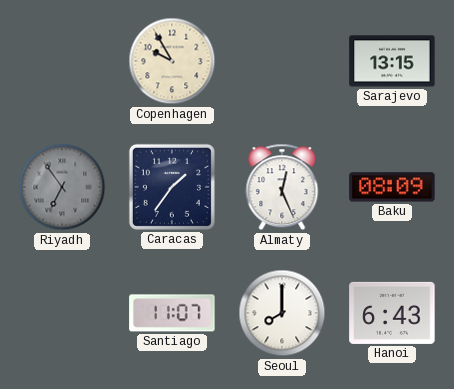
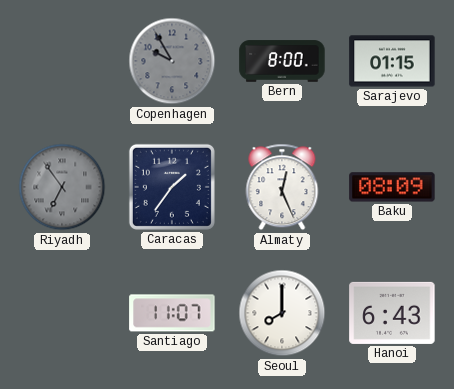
Copenhagen dial: cream -> grey
Bern: none -> 8:00
Sarajevo: 13:15 -> 01:15
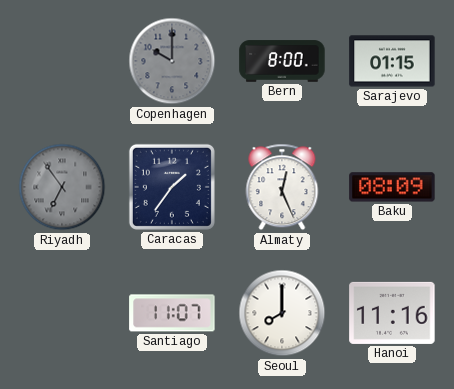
Copenhagen: 9:55 -> 10:00
Hanoi: 6:43 -> 11:16
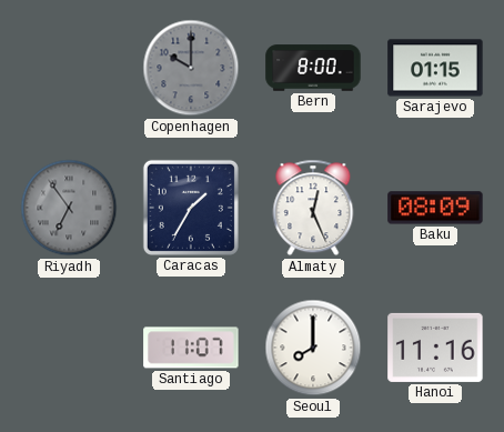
Caracas: 1:36 -> 1:35
